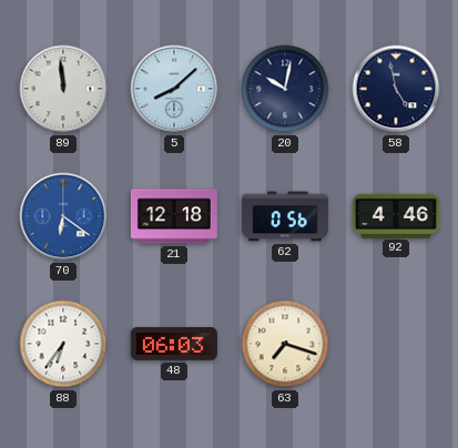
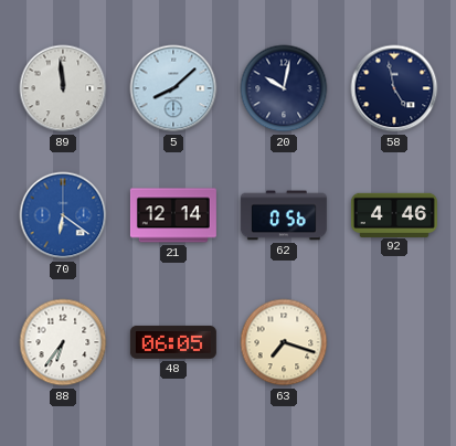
21: 12:18 -> 12:14
48: 06:03 -> 06:05
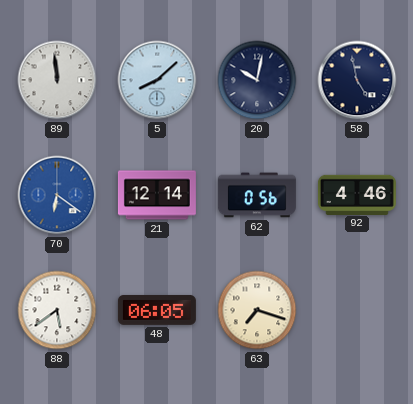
88: 6:36 -> 5:39
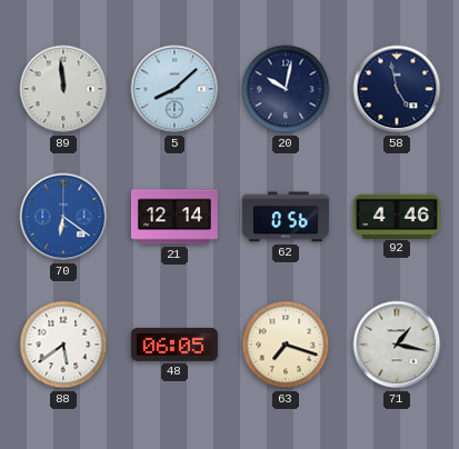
71: none -> 1:17
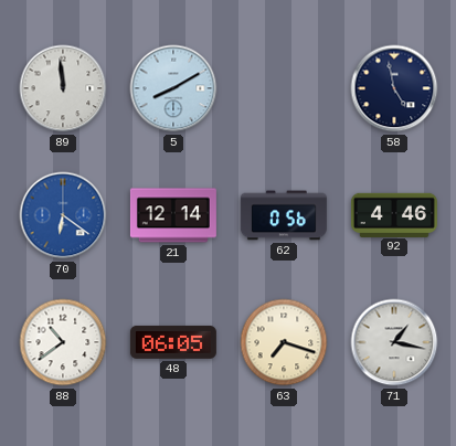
5: 8:08 -> 8:10
20: 10:02 -> none
88: 5:39 -> 10:39
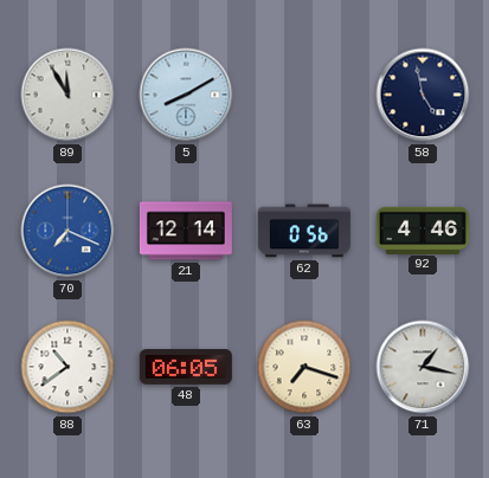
89: 11:59 -> 11:55
70: 6:21 -> 7:19
